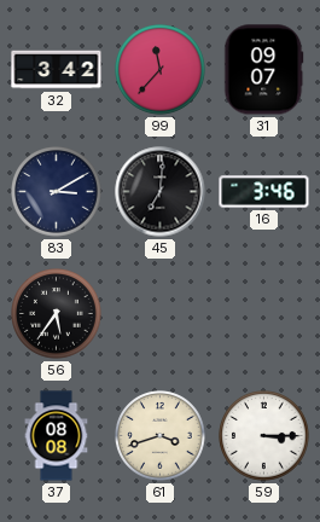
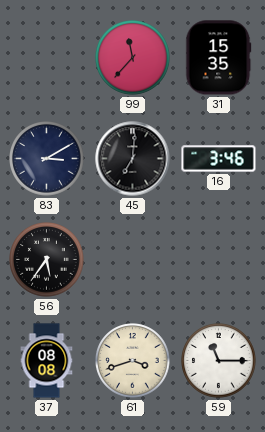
32: 3:42 -> none
31: 09:07 -> 15:35
59: 3:15 -> 11:15
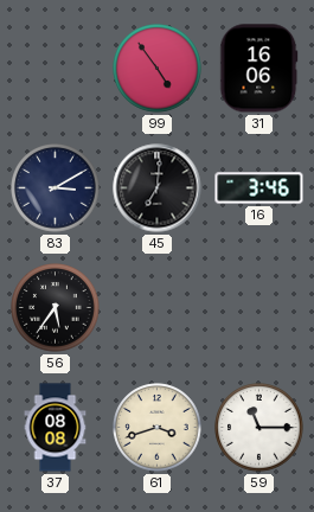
99: 11:37 -> 4:54
31: 15:35 -> 16:06
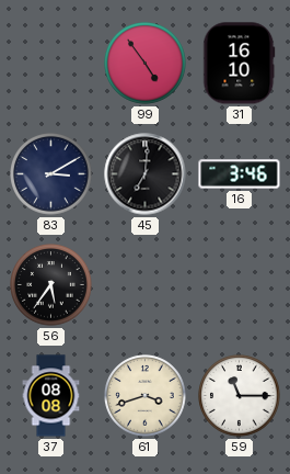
31: 16:06 -> 16:10
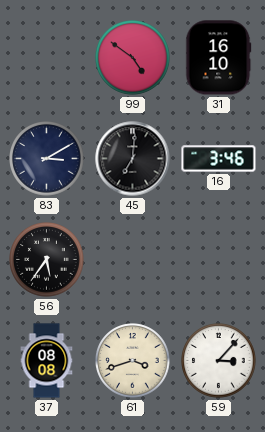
99: 4:54 -> 4:51
59: 11:15 -> 3:07
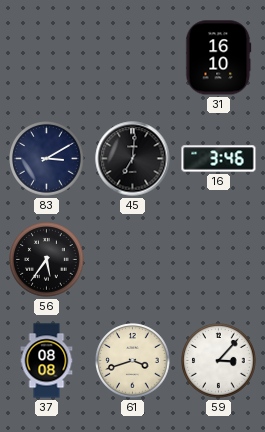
99: 4:51 -> none
